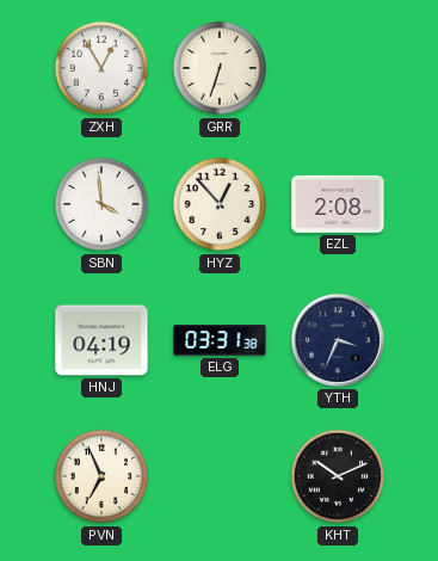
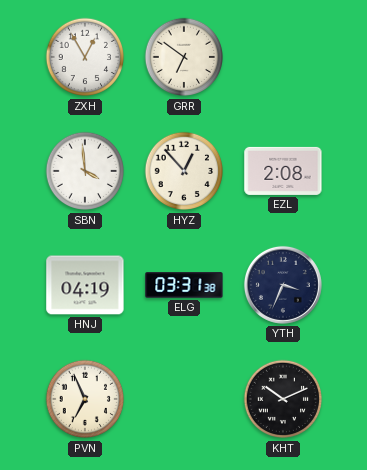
GRR: 6:33 -> 6:51
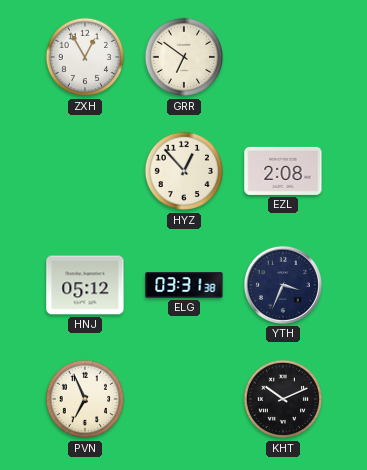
SBN: 3:59 -> none
HNJ: 04:19 -> 05:12
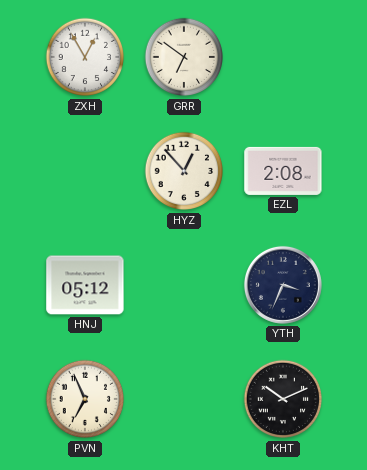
ELG: 03:31 -> none
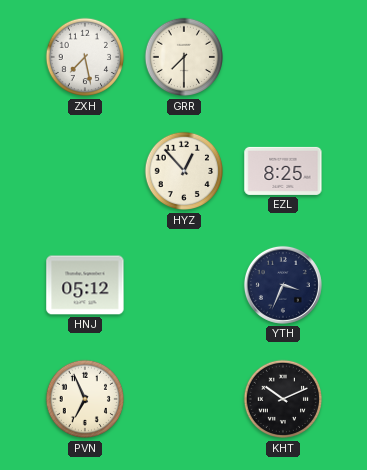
ZXH: 12:55 -> 7:28
GRR: 6:51 -> 7:30
EZL: 2:08 -> 8:25
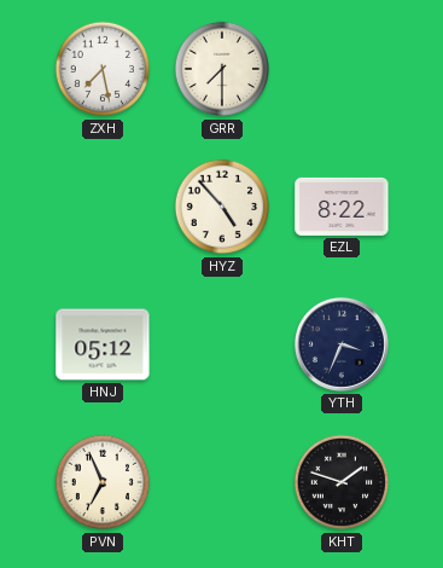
HYZ: 12:53 -> 4:53
EZL: 8:25 -> 8:22
KHT: 10:11 -> 1:48
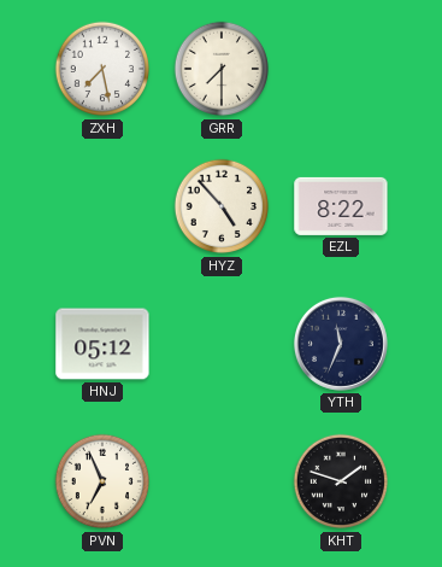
YTH: 3:34 -> 11:34
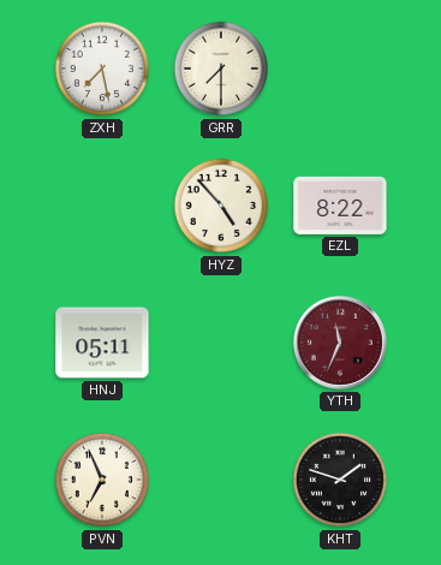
HNJ: 05:12 -> 05:11
YTH dial: navy -> burgundy
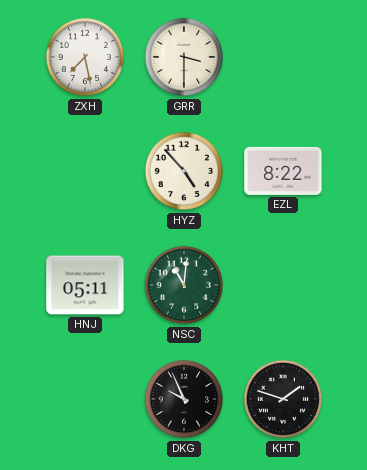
GRR: 7:30 -> 3:30
NSC: none -> 11:01
YTH: 11:34 -> none
PVN: 6:56 -> none
DKG: none -> 9:56
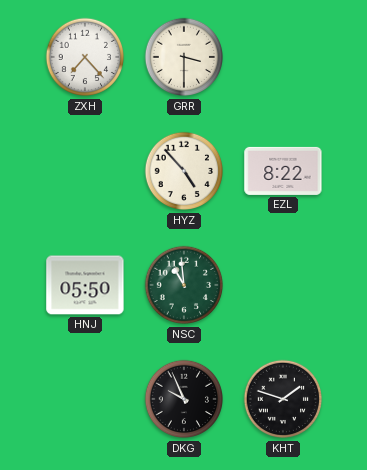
ZXH: 7:28 -> 7:23
HNJ: 05:11 -> 05:50
NSC: 11:01 -> 10:59
